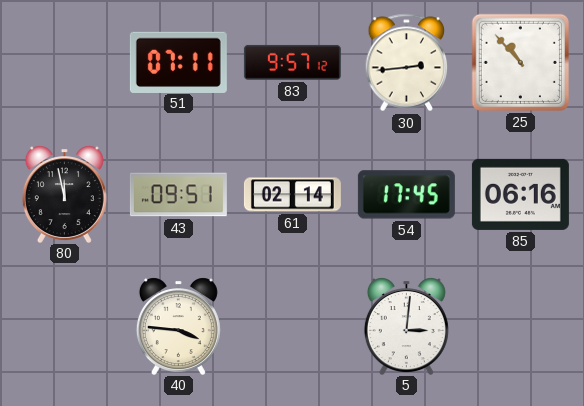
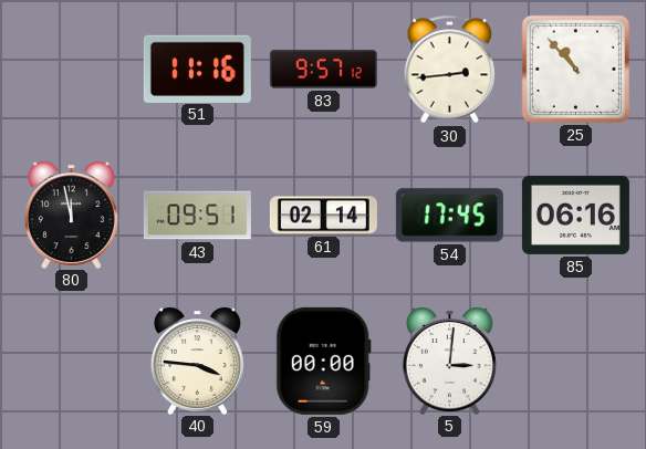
51: 07:11 -> 11:16
59: none -> 00:00
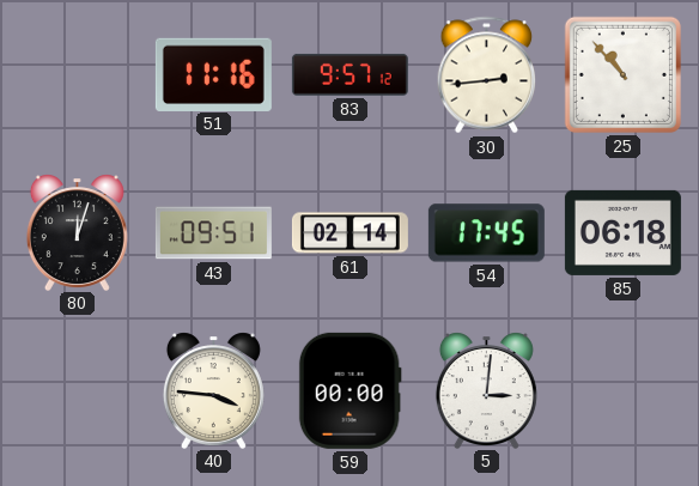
80: 11:58 -> 12:03
85: 06:16 -> 06:18
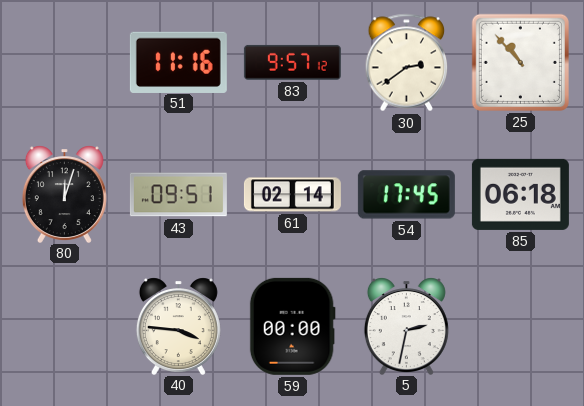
30: 2:44 -> 2:39
5: 3:01 -> 2:32
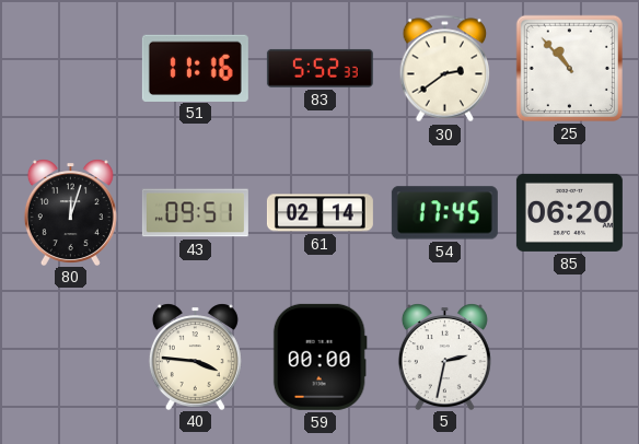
83: 9:57 -> 5:52
85: 06:18 -> 06:20
